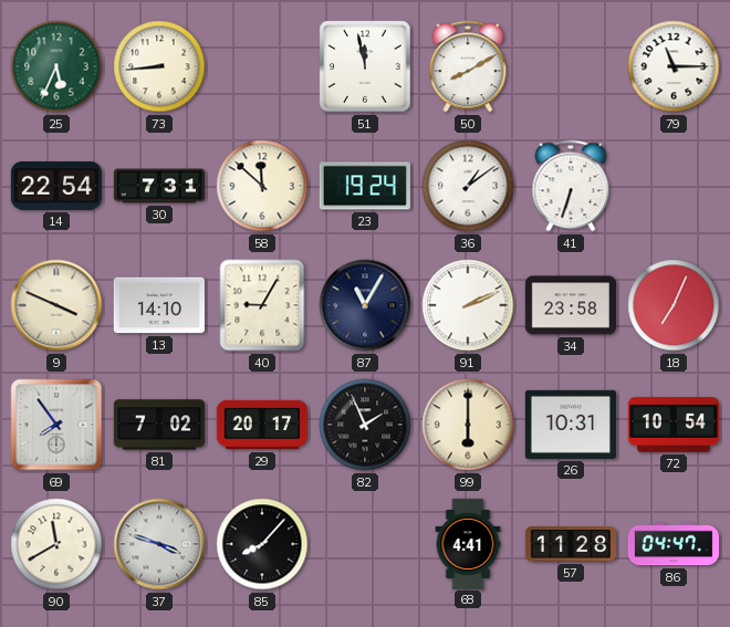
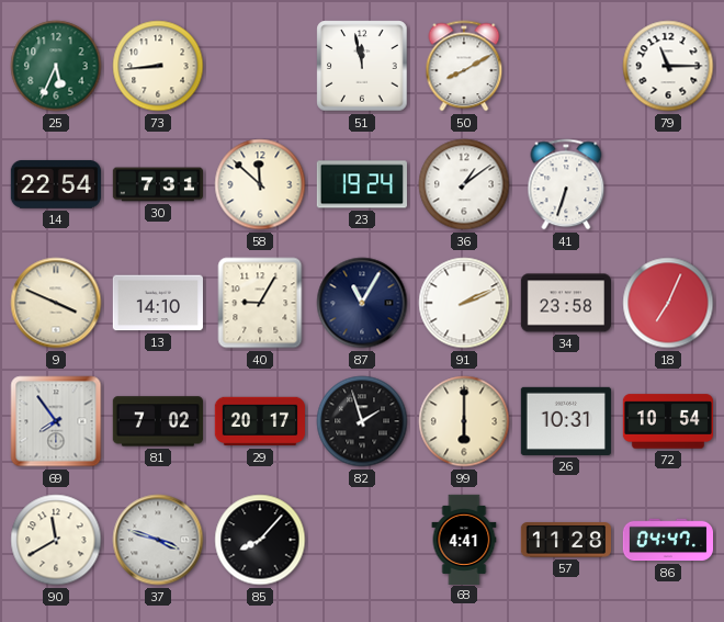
82: 1:56 -> 1:57
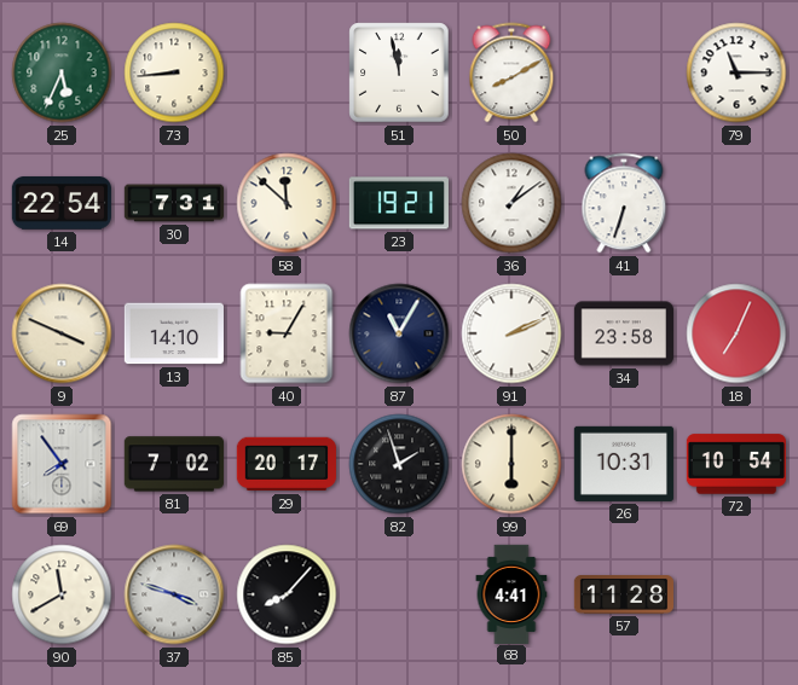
23: 19:24 -> 19:21
86: 04:47 -> none
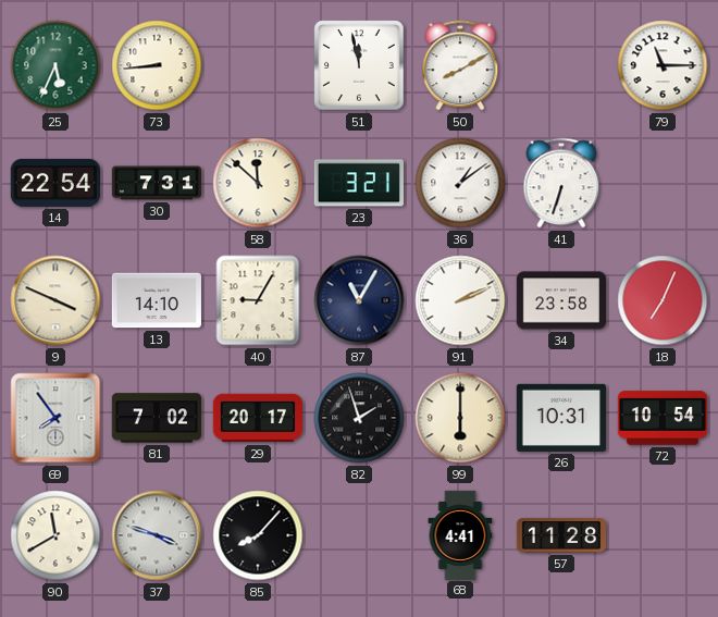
23: 19:21 -> 3:21
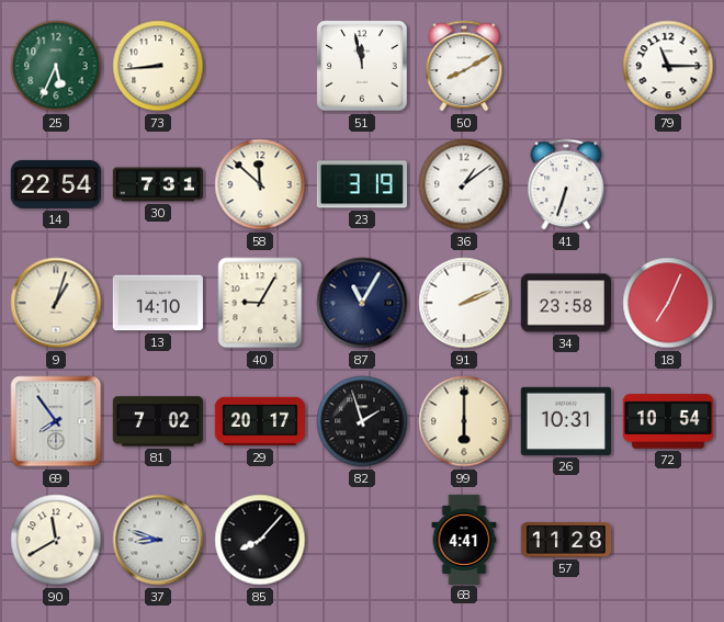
23: 3:21 -> 3:19
9: 3:49 -> 1:03
37: 3:48 -> 8:48
